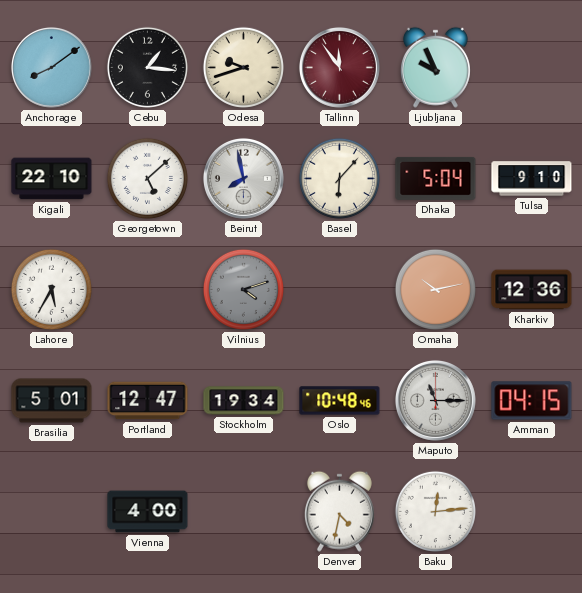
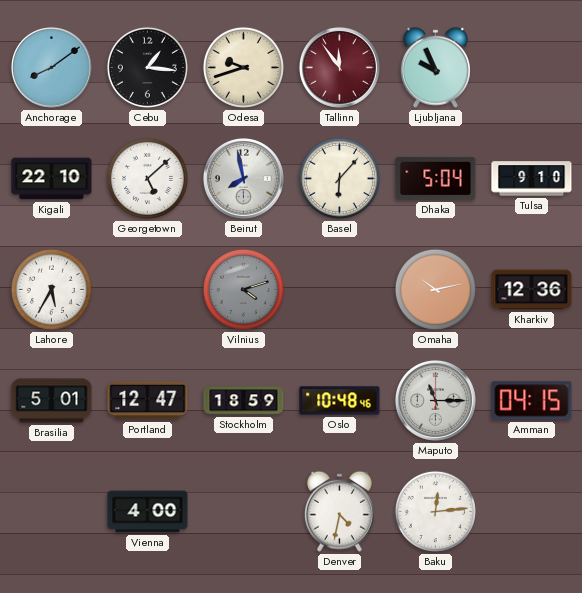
Stockholm: 19:34 -> 18:59
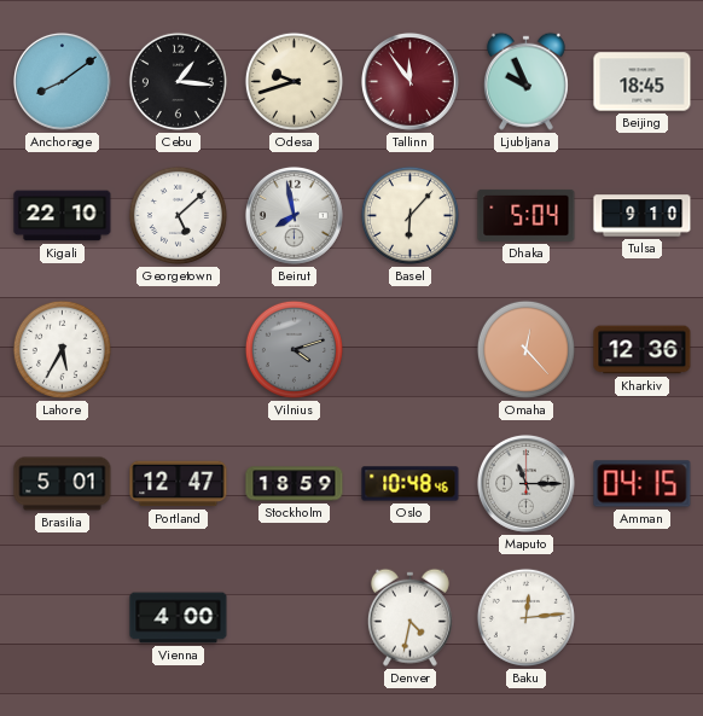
Beijing: none -> 18:45
Omaha: 10:13 -> 12:23
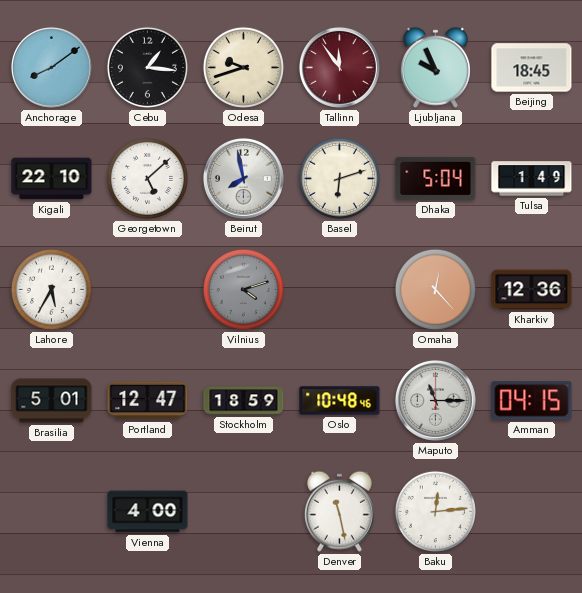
Basel: 6:07 -> 6:12
Tulsa: 9:10 -> 1:49
Denver: 4:32 -> 11:28
